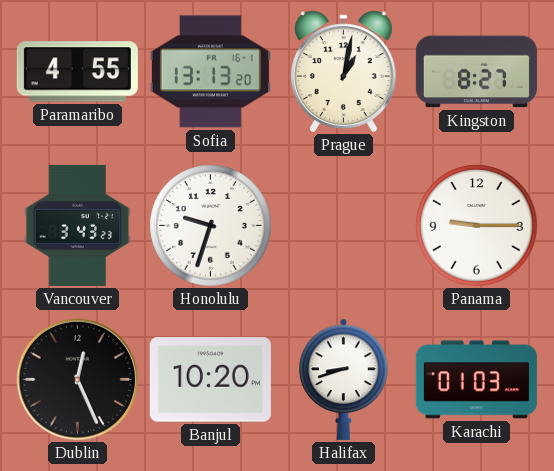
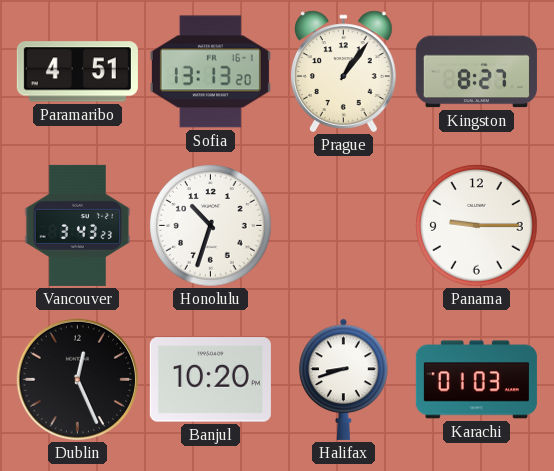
Paramaribo: 4:55 -> 4:51
Prague: 1:02 -> 1:06
Honolulu: 9:33 -> 10:33
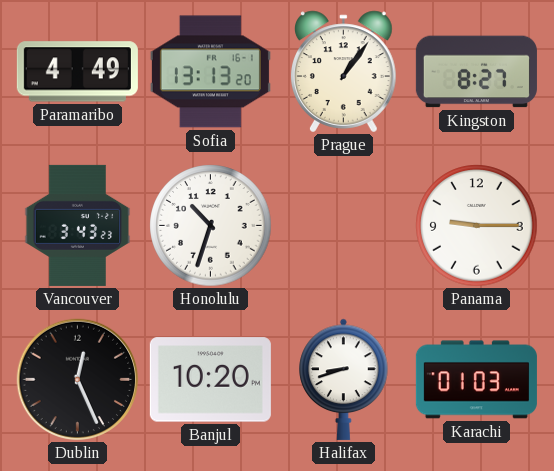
Paramaribo: 4:51 -> 4:49
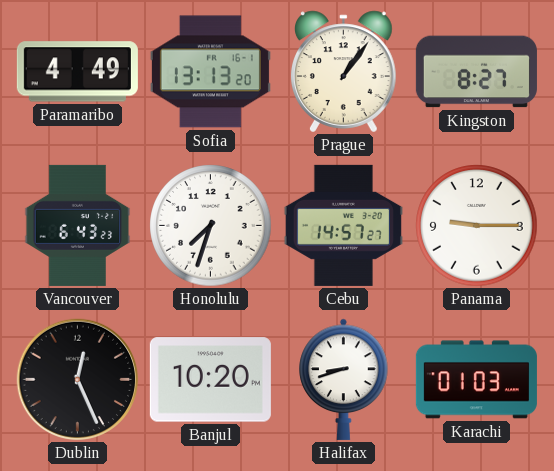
Vancouver: 3:43 -> 6:43
Honolulu: 10:33 -> 7:33
Cebu: none -> 14:57
